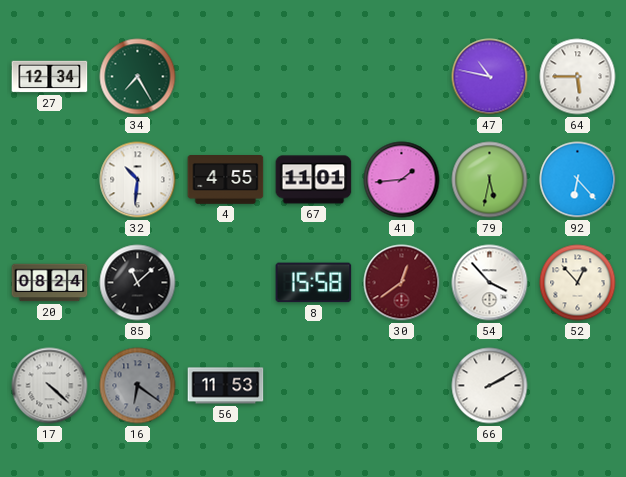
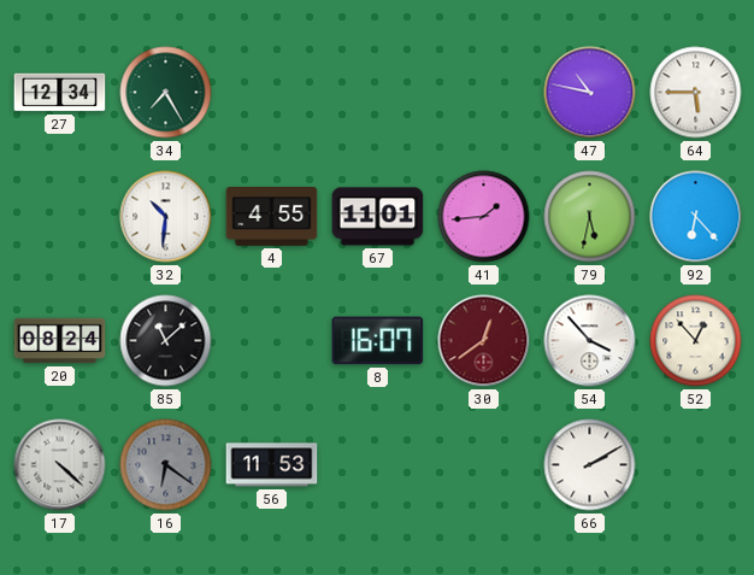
8: 15:58 -> 16:07
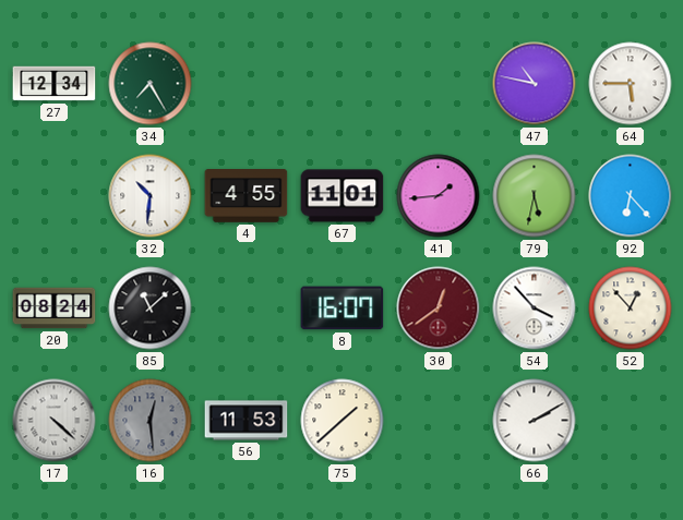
16: 6:21 -> 12:29
75: none -> 1:38
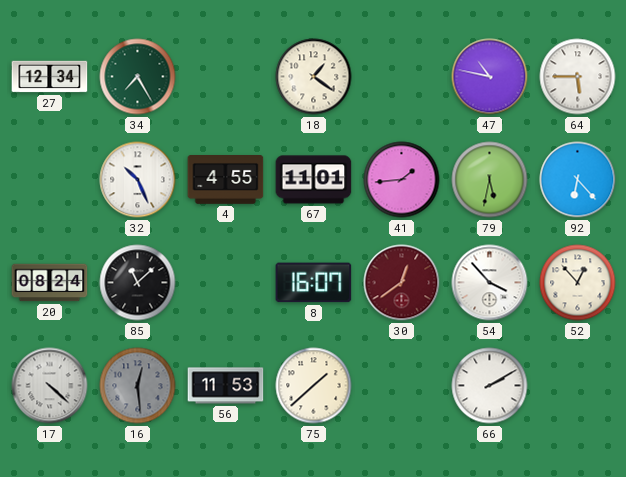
18: none -> 1:21
32: 10:31 -> 10:26
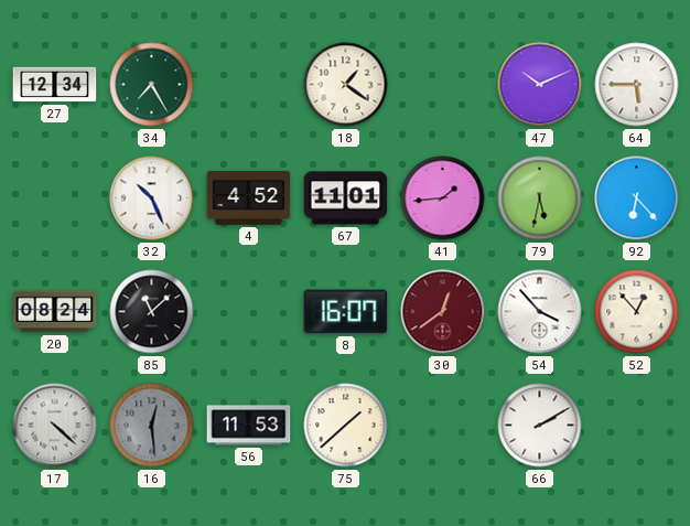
47: 10:47 -> 10:11
4: 4:55 -> 4:52
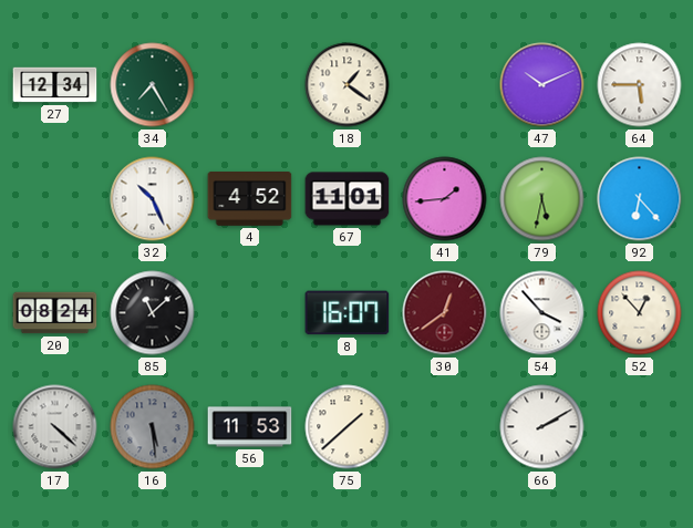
16: 12:29 -> 5:29
